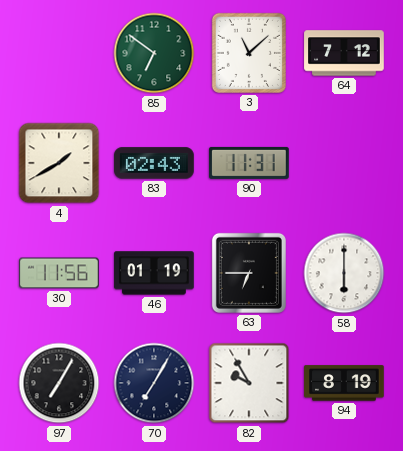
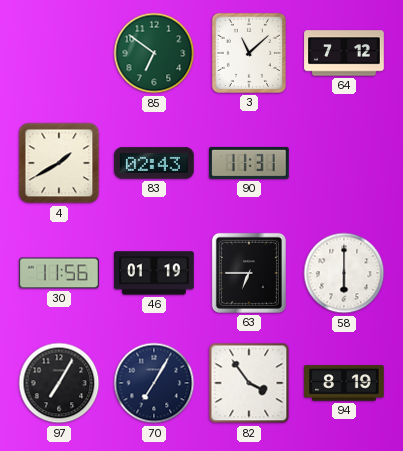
82: 9:55 -> 3:54
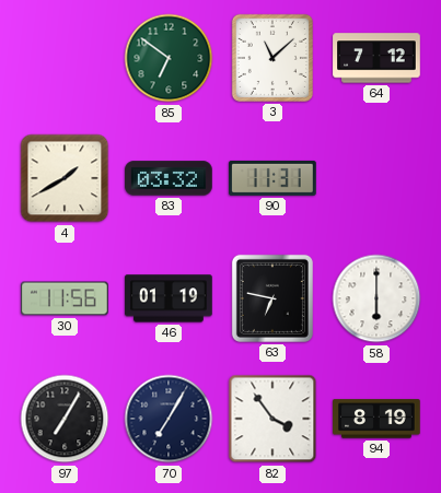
83: 02:43 -> 03:32
63: 6:45 -> 6:47
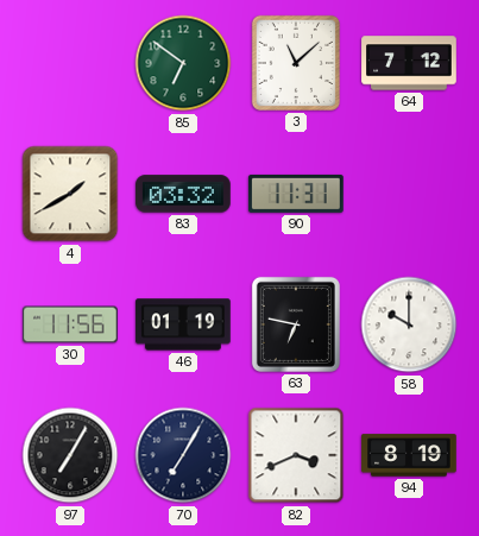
58: 6:00 -> 10:00
82: 3:54 -> 3:41
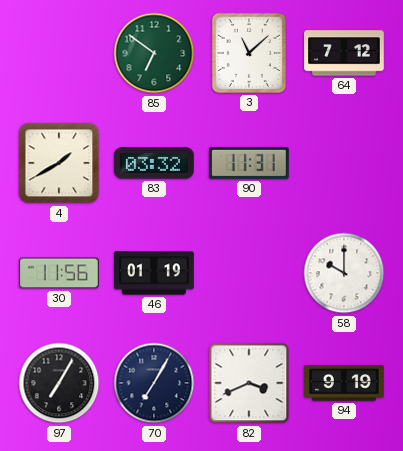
63: 6:47 -> none
94: 8:19 -> 9:19
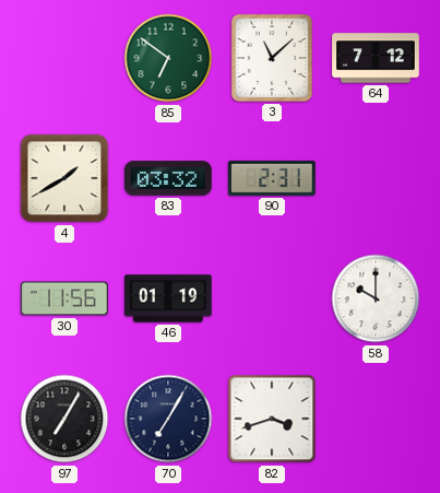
90: 11:31 -> 2:31
82: 3:41 -> 3:42
94: 9:19 -> none
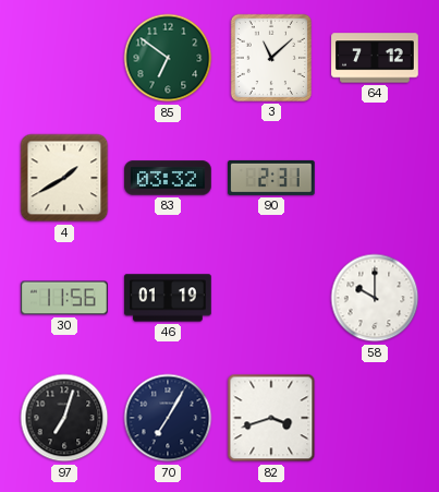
97: 7:05 -> 7:03
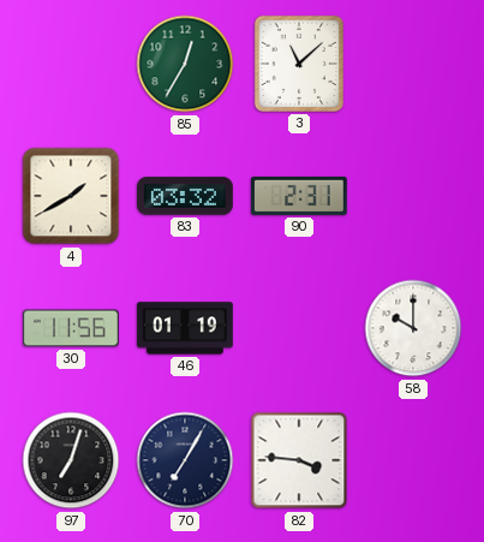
85: 6:51 -> 12:35
64: 7:12 -> none
82: 3:42 -> 3:46
